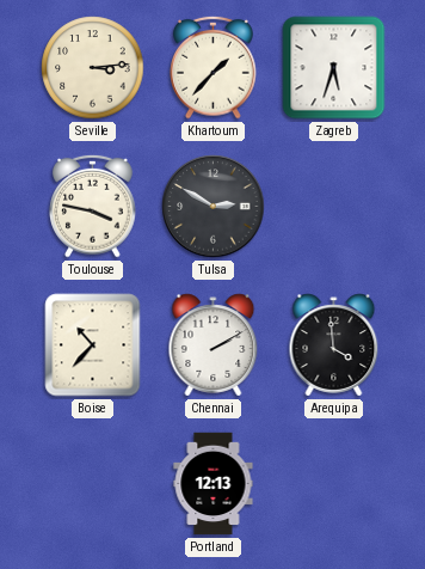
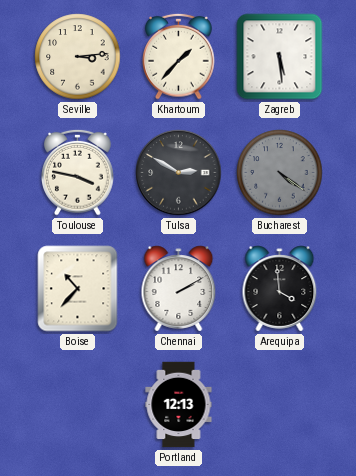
Zagreb: 5:33 -> 5:29
Bucharest: none -> 4:21
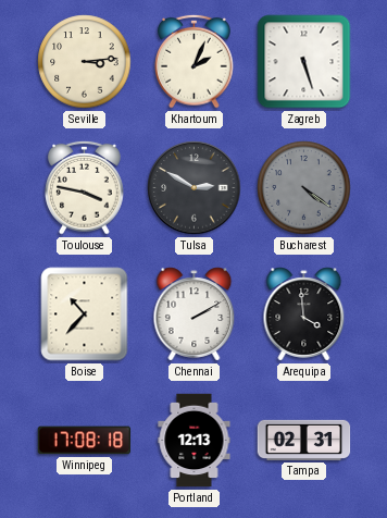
Khartoum: 1:37 -> 2:04
Zagreb: 5:29 -> 5:27
Winnipeg: none -> 17:08
Tampa: none -> 02:31
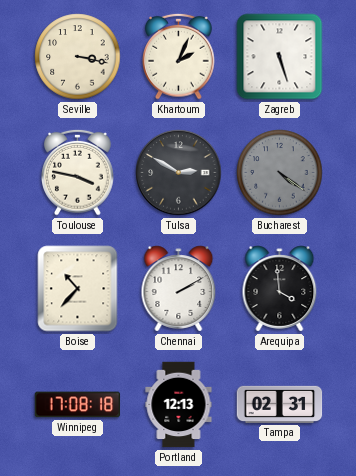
Seville: 3:14 -> 3:17
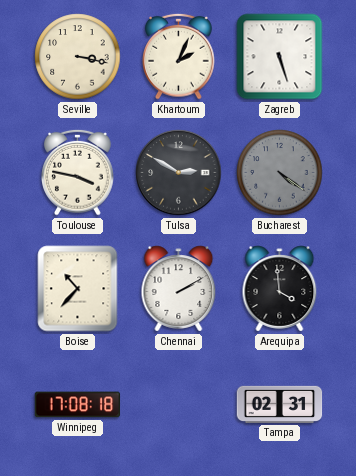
Portland: 12:13 -> none
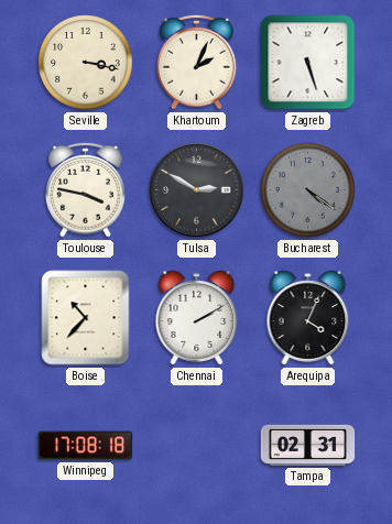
Arequipa: 3:59 -> 4:04
